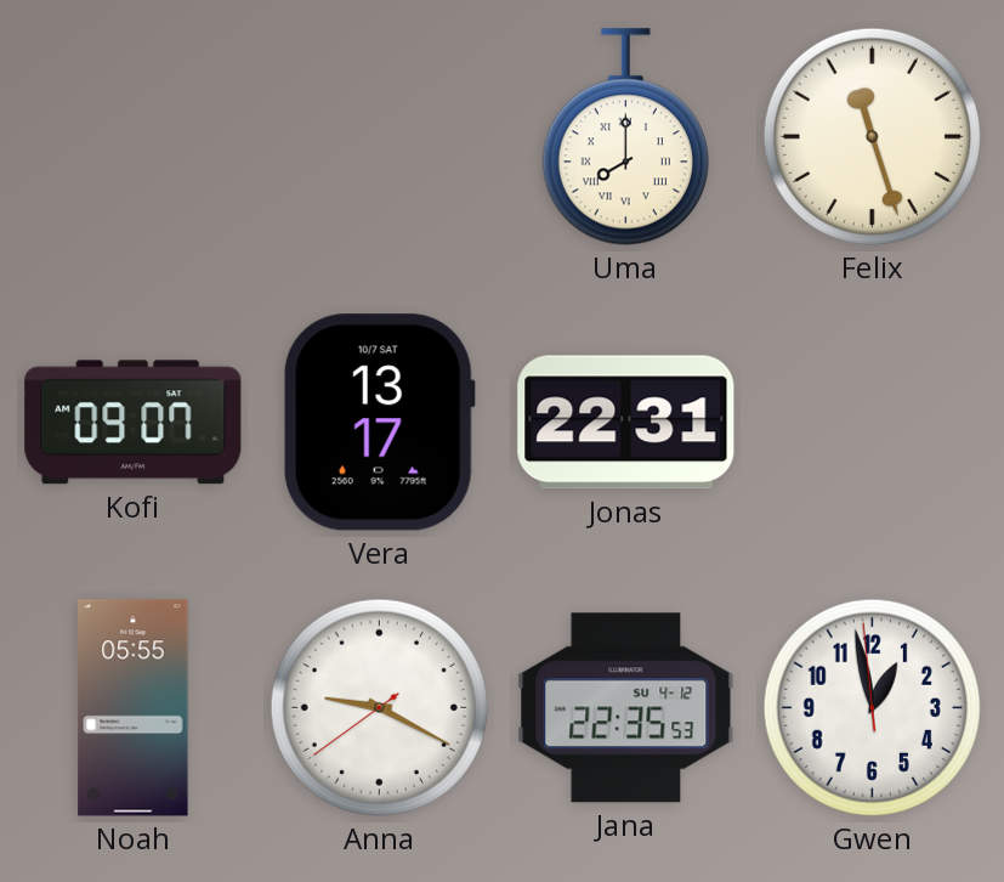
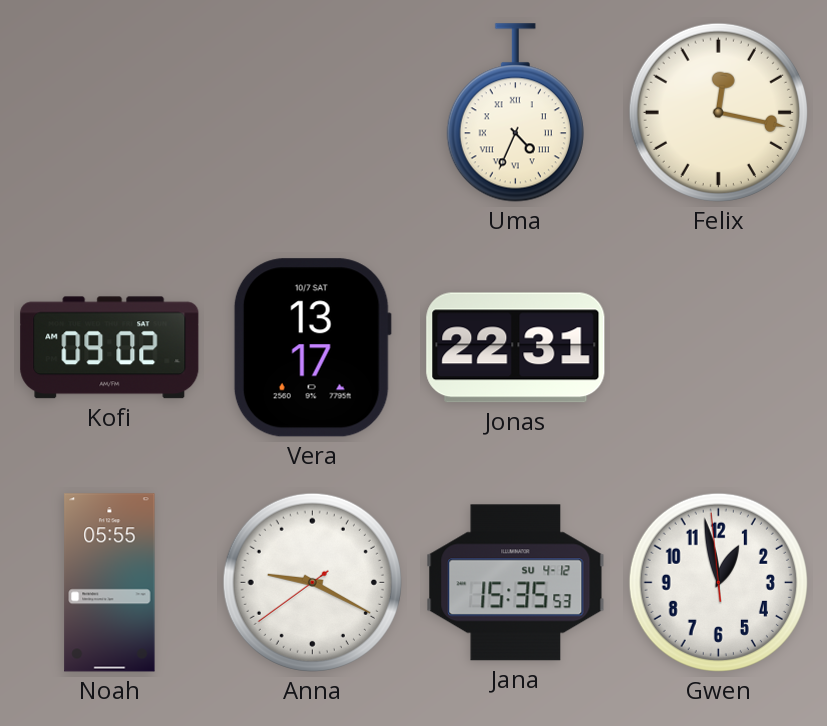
Uma: 8:00 -> 4:34
Felix: 11:27 -> 12:17
Kofi: 09:07 -> 09:02
Jana: 22:35 -> 15:35
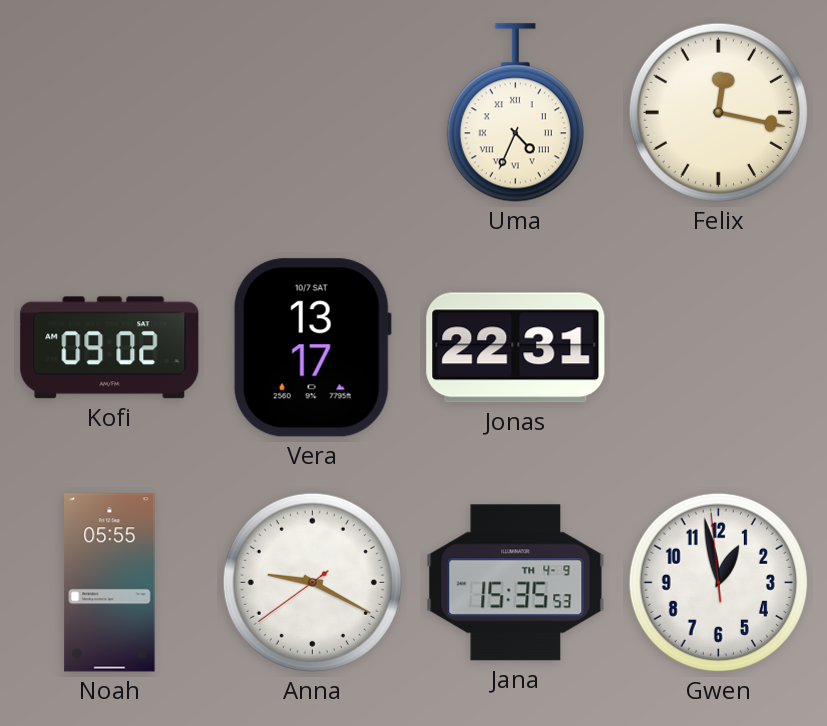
Jana date: SU 4-12 -> TH 4-9
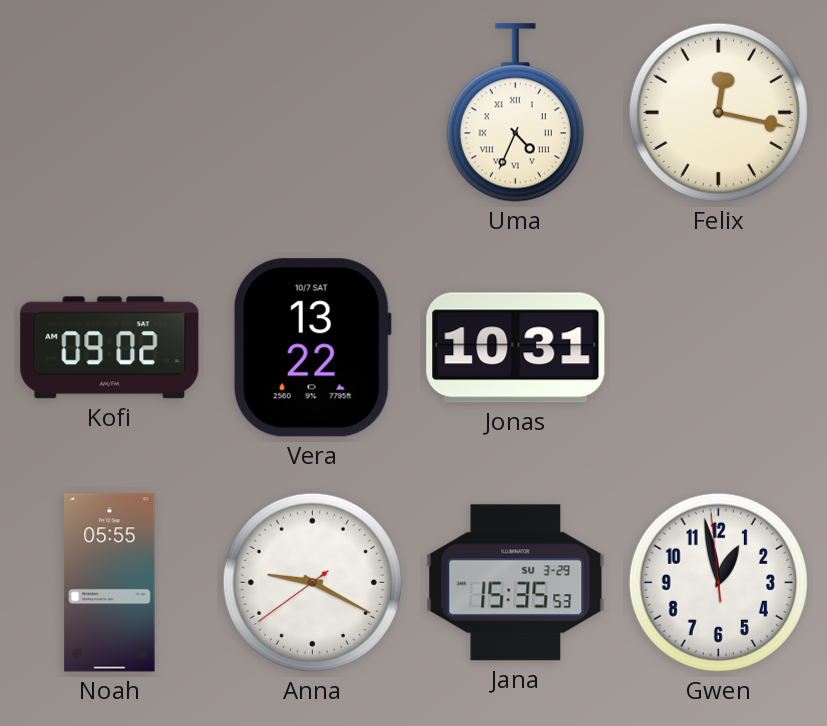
Vera: 13:17 -> 13:22
Jonas: 22:31 -> 10:31
Jana date: TH 4-9 -> SU 3-29
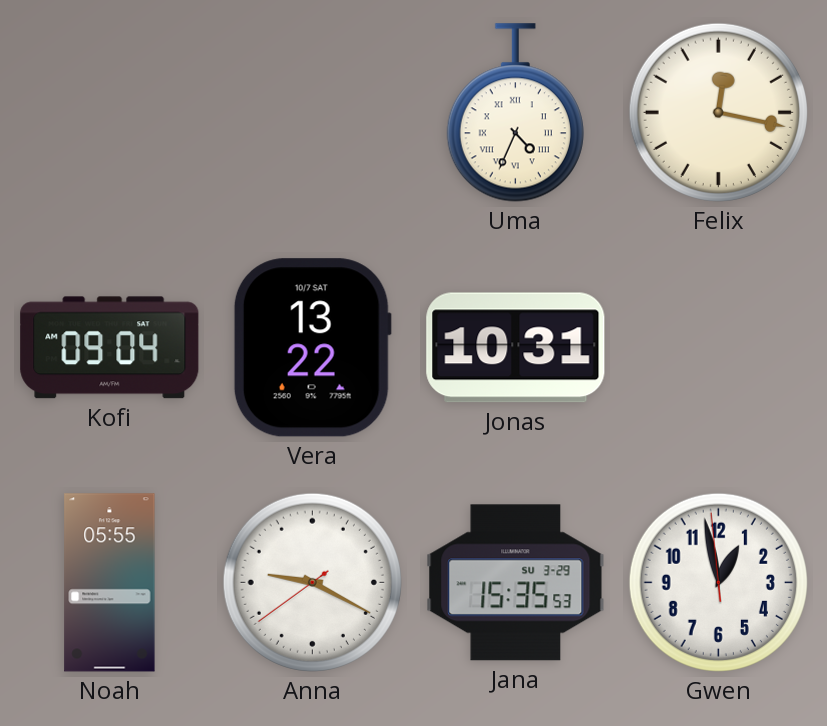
Kofi: 09:02 -> 09:04
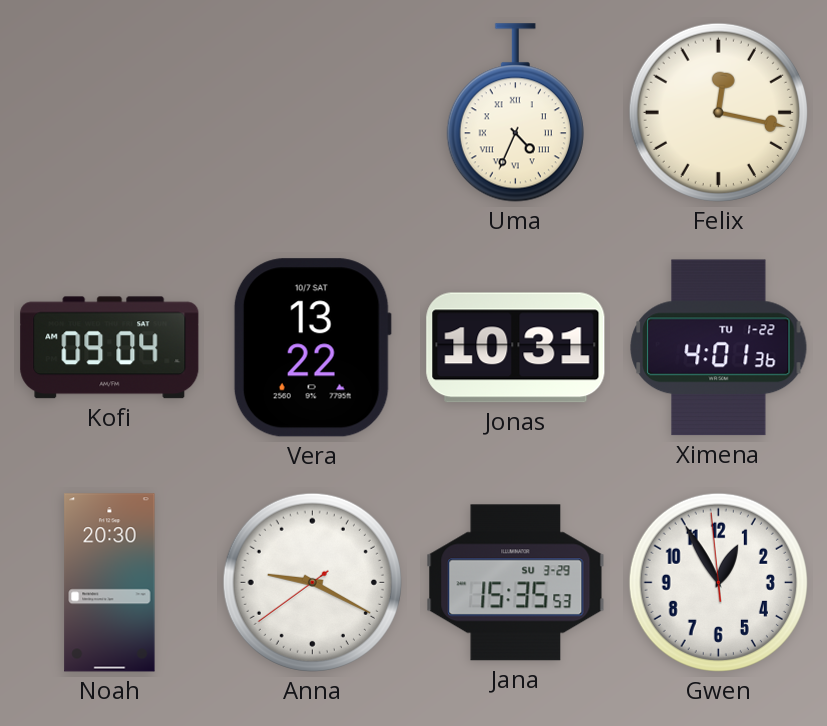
Ximena: none -> 4:01
Noah: 05:55 -> 20:30
Gwen: 12:57 -> 12:54
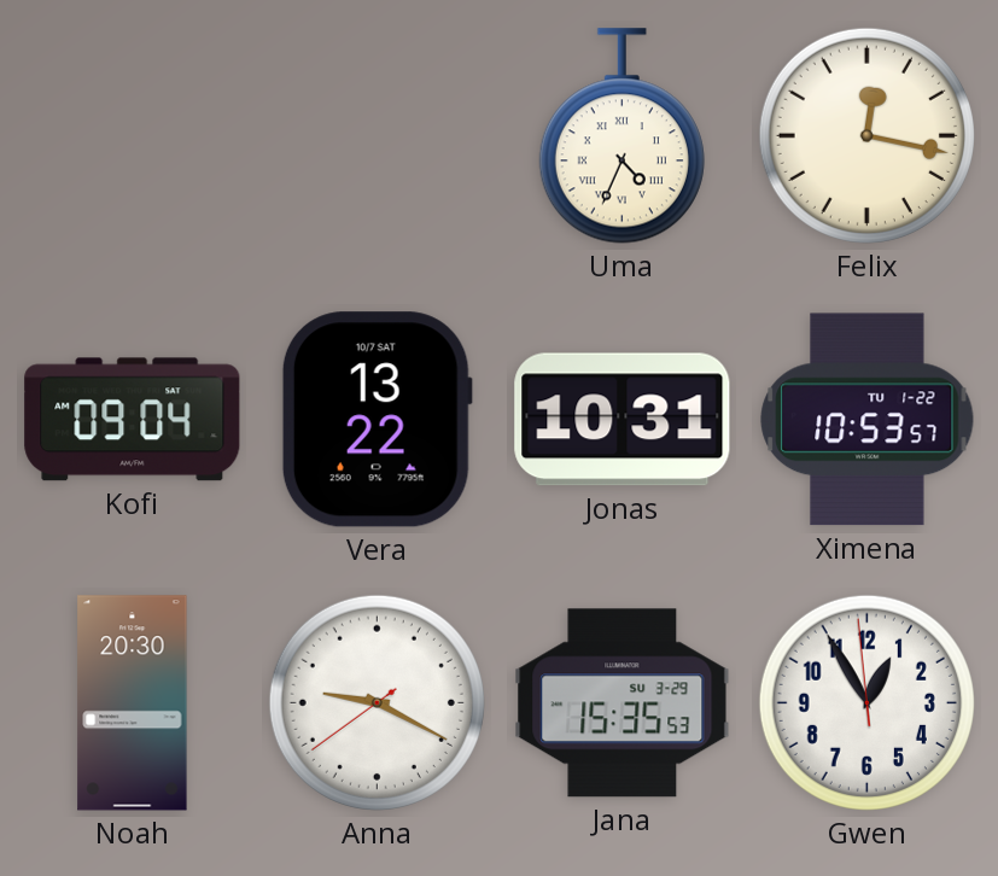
Ximena: 4:01 -> 10:53
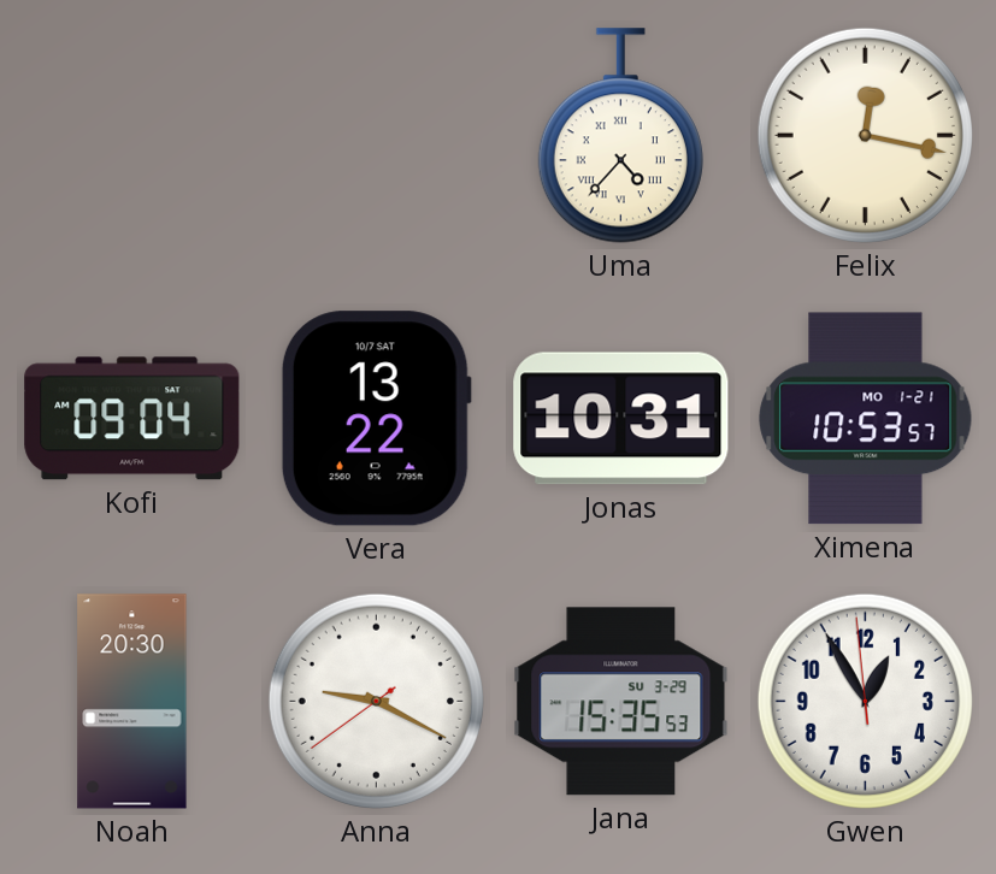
Uma: 4:34 -> 4:37
Ximena date: TU 1-22 -> MO 1-21
